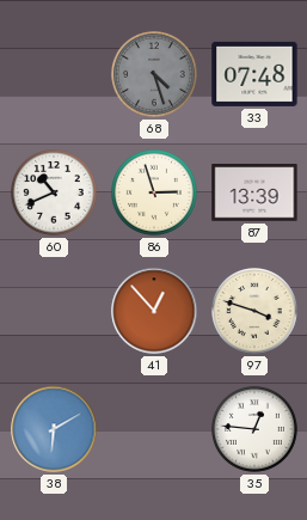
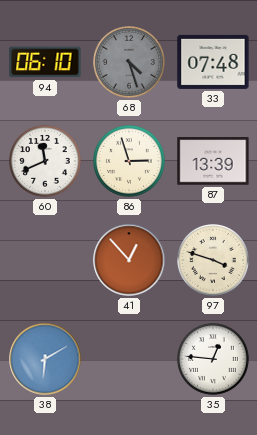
94: none -> 06:10
60: 10:41 -> 11:41
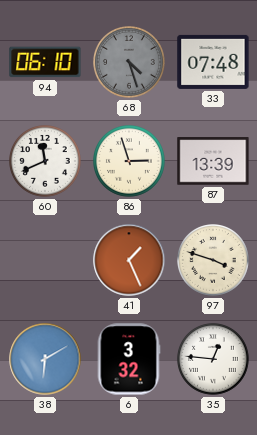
41: 12:53 -> 1:26
6: none -> 3:32
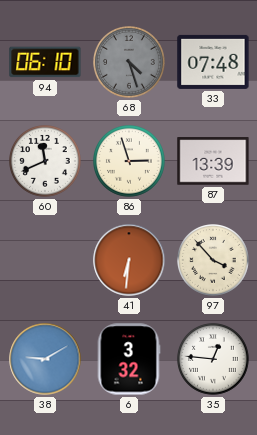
41: 1:26 -> 6:31
97: 3:48 -> 3:53
38: 6:10 -> 9:10
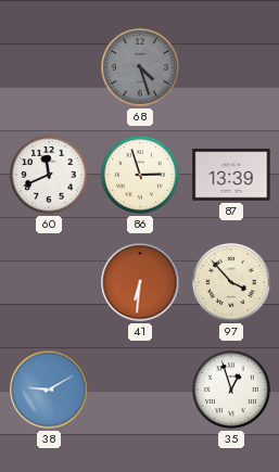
94: 06:10 -> none
33: 07:48 -> none
6: 3:32 -> none
35: 12:46 -> 12:57
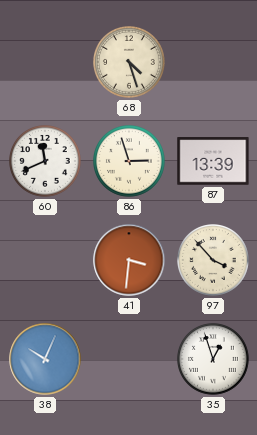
68 dial: grey -> cream
41: 6:31 -> 3:31
38: 9:10 -> 10:04
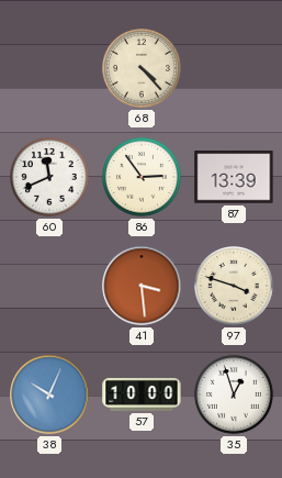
68: 4:27 -> 4:23
86: 2:57 -> 2:54
41: 3:31 -> 3:29
97: 3:53 -> 3:48
57: none -> 10:00
